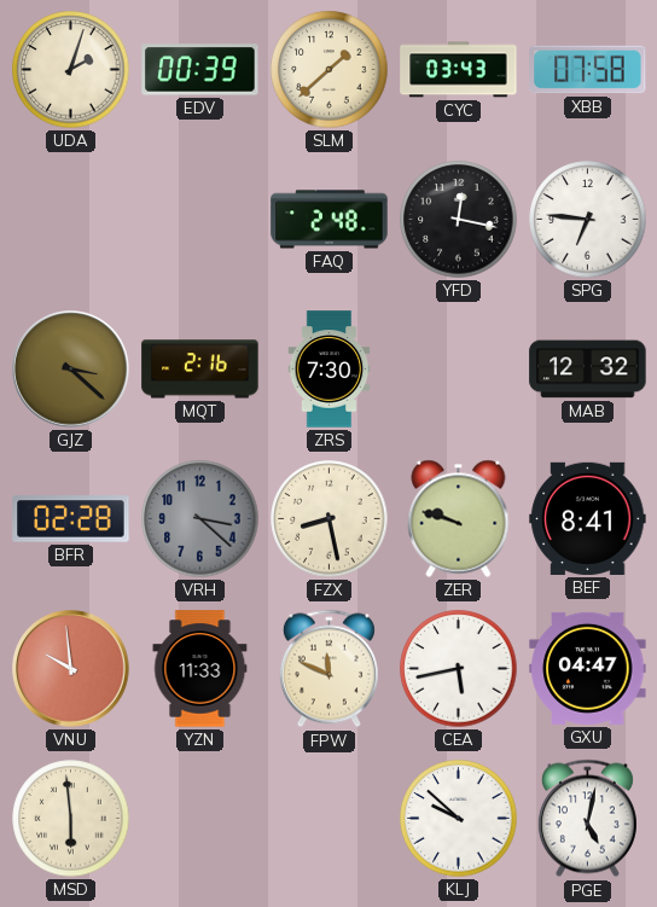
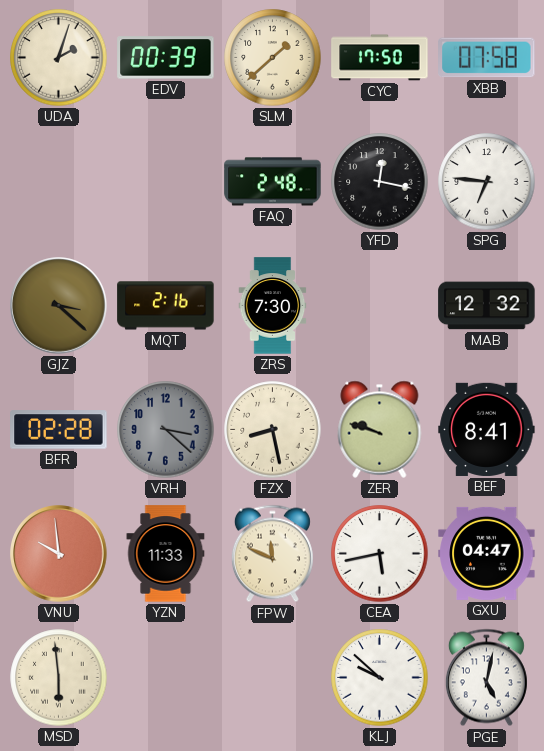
CYC: 03:43 -> 17:50
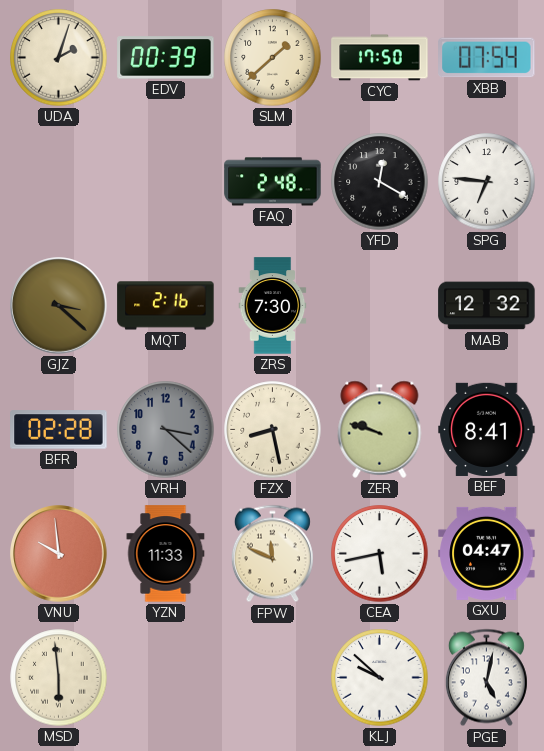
XBB: 07:58 -> 07:54
YFD: 12:17 -> 12:20
